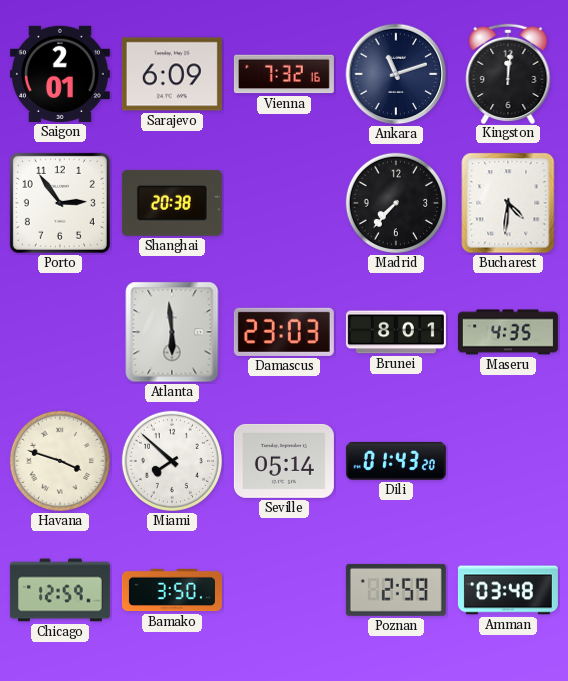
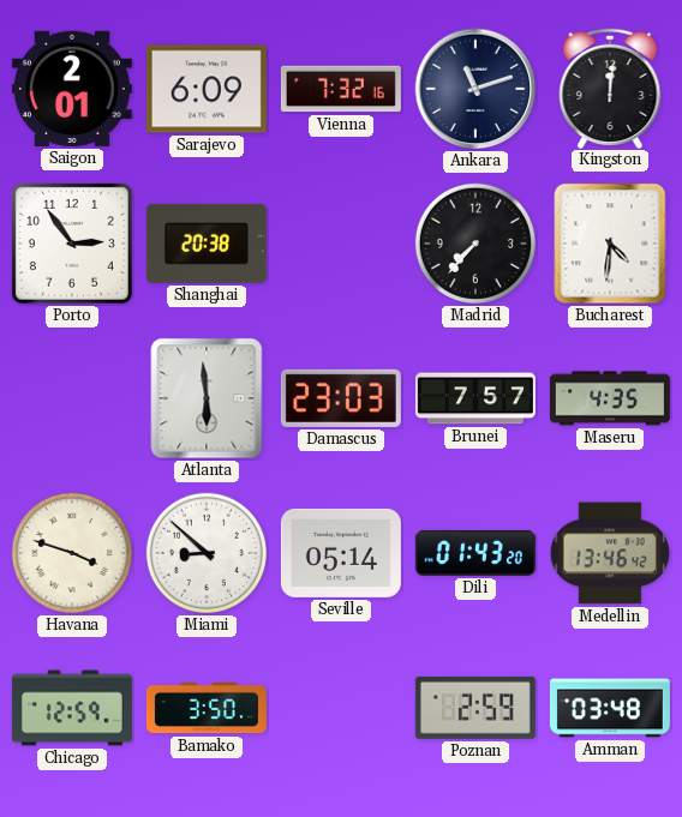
Brunei: 8:01 -> 7:57
Miami: 7:52 -> 8:52
Medellin: none -> 13:46
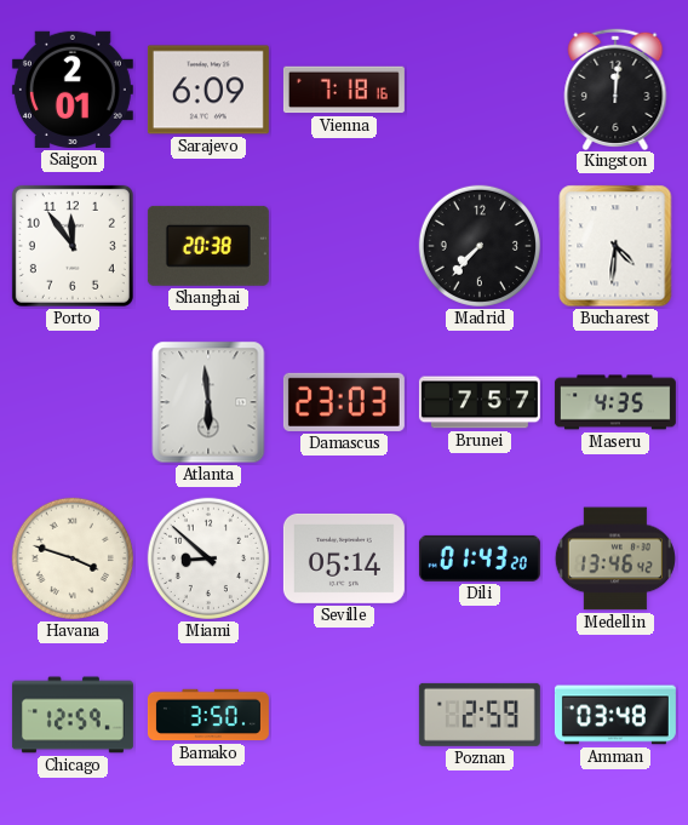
Vienna: 7:32 -> 7:18
Ankara: 11:12 -> none
Porto: 2:54 -> 11:54
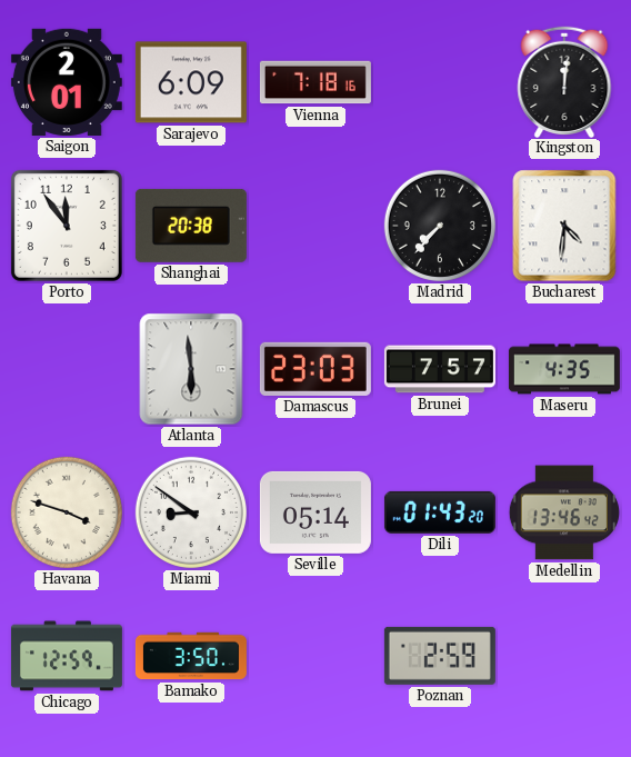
Miami: 8:52 -> 8:51
Amman: 03:48 -> none
